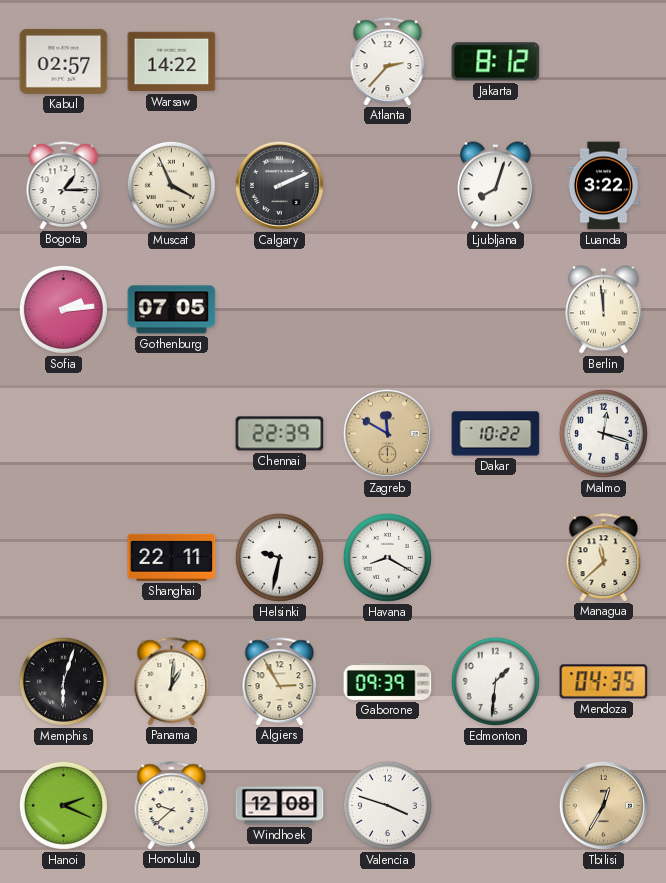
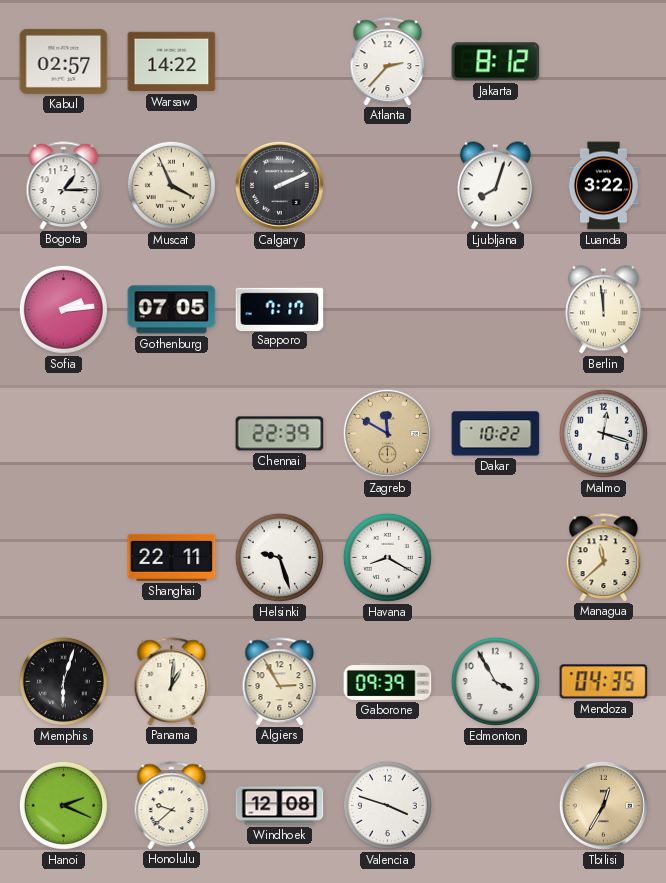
Sapporo: none -> 7:17
Helsinki: 9:32 -> 9:27
Edmonton: 1:31 -> 3:55
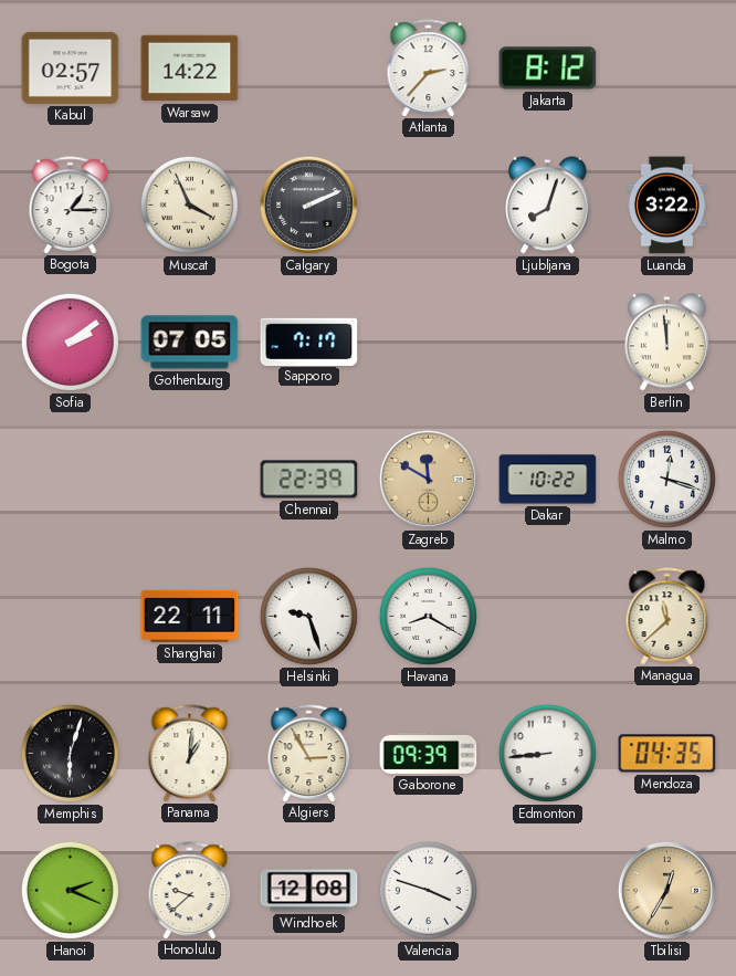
Sofia: 2:14 -> 2:09
Edmonton: 3:55 -> 8:44
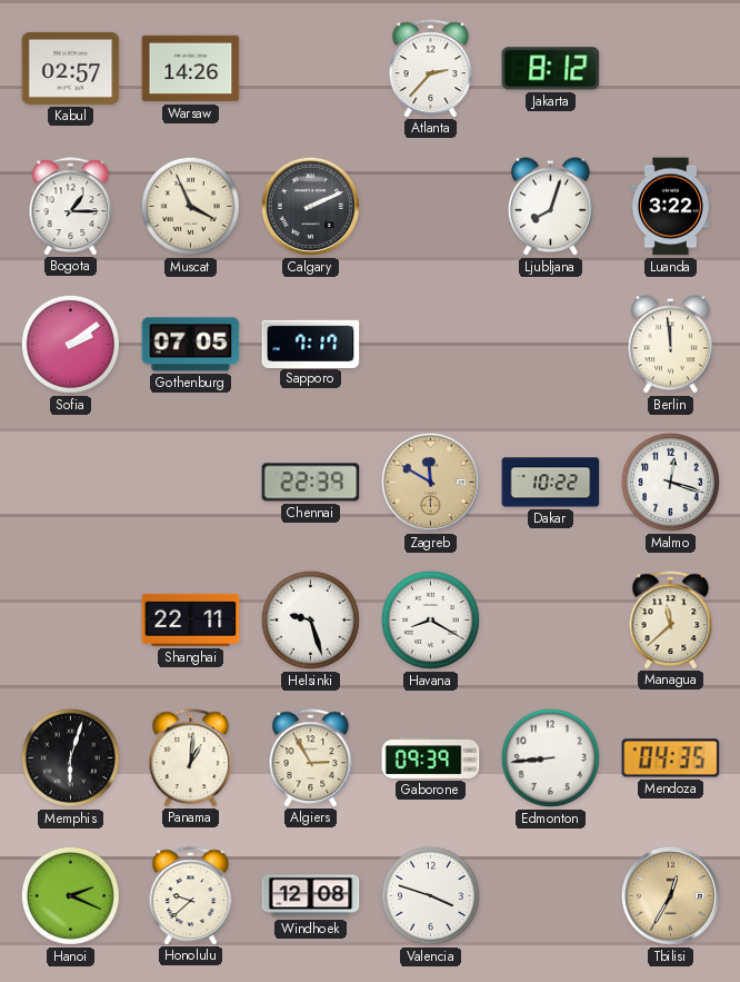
Warsaw: 14:22 -> 14:26
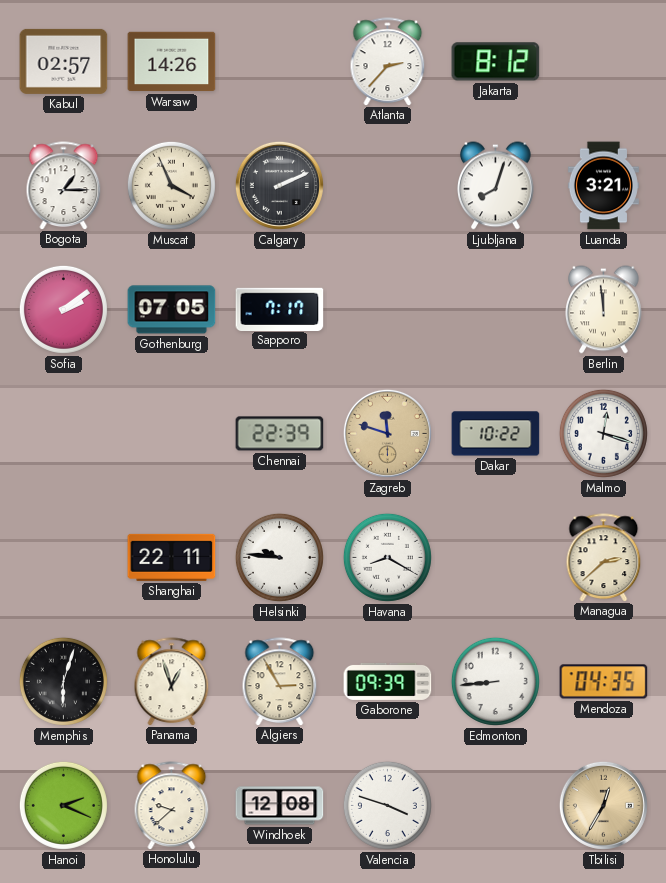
Luanda: 3:22 -> 3:21
Zagreb: 11:50 -> 11:48
Helsinki: 9:27 -> 9:46
Managua: 11:38 -> 2:38
Panama: 1:01 -> 12:57
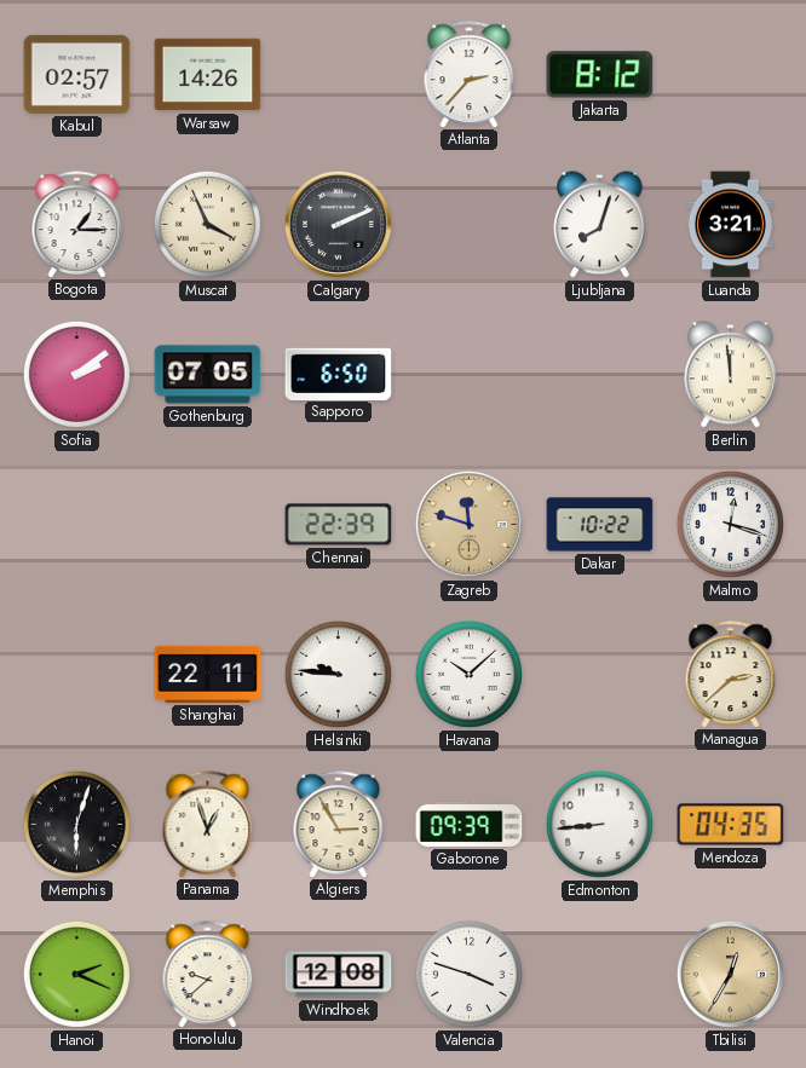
Sapporo: 7:17 -> 6:50
Havana: 8:20 -> 10:08
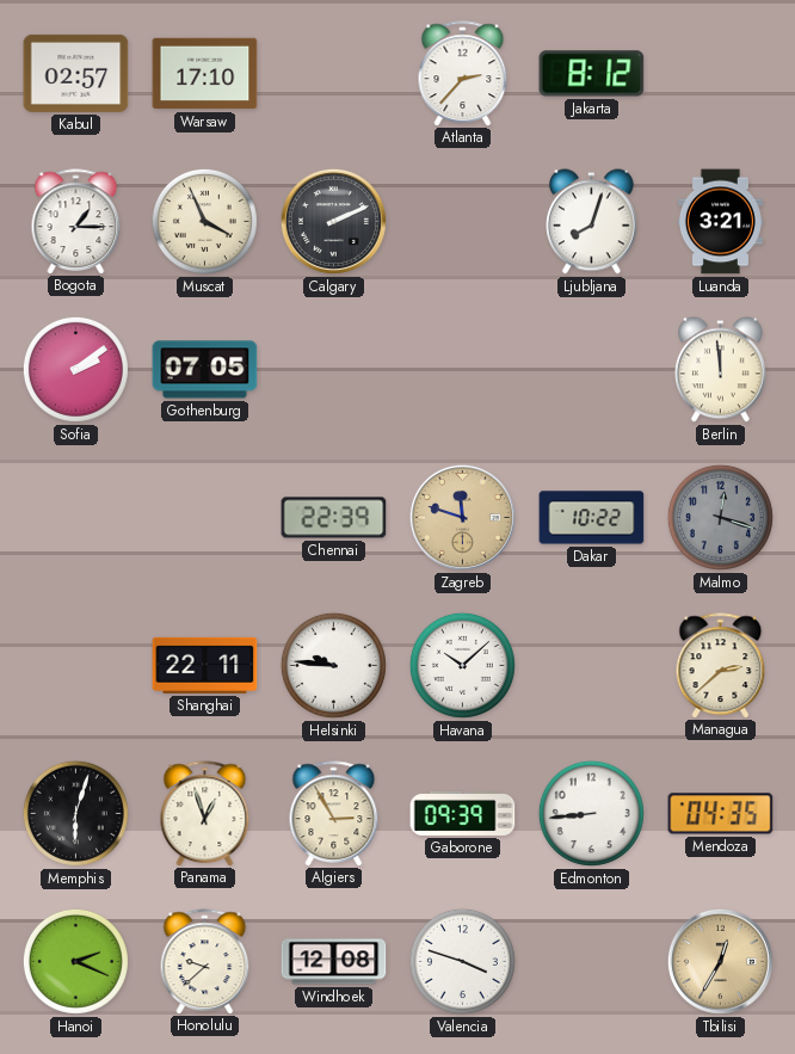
Warsaw: 14:26 -> 17:10
Sapporo: 6:50 -> none
Malmo dial: white -> grey
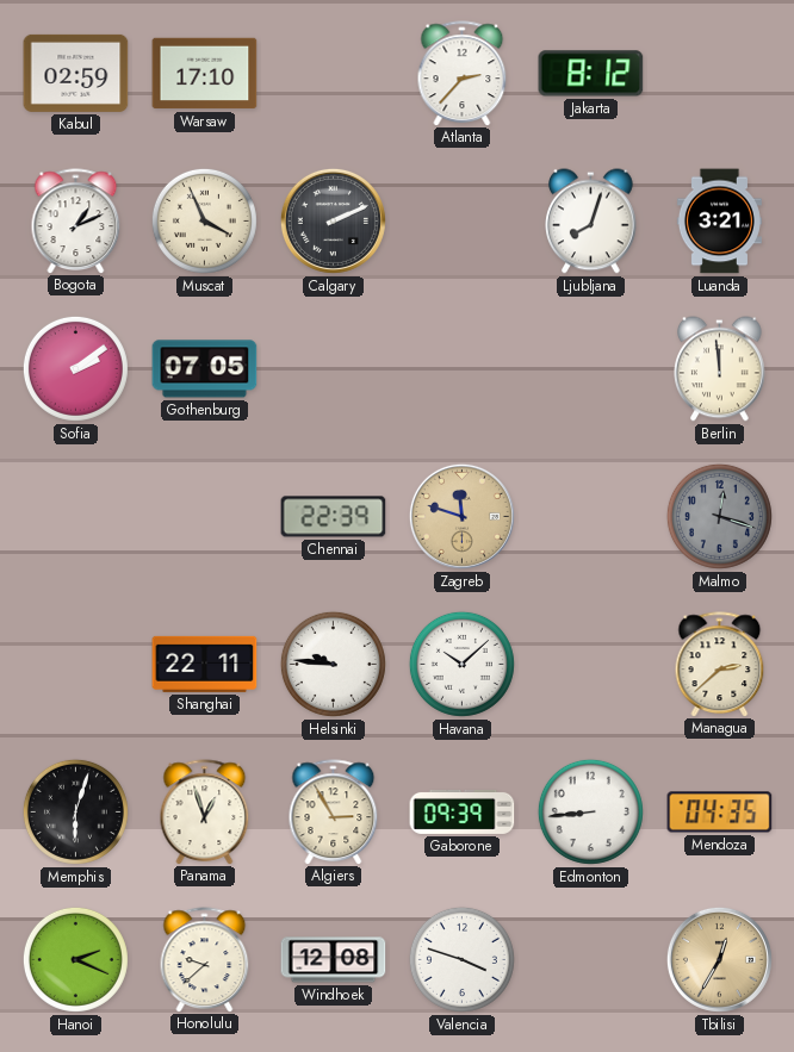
Kabul: 02:57 -> 02:59
Bogota: 1:15 -> 1:11
Dakar: 10:22 -> none
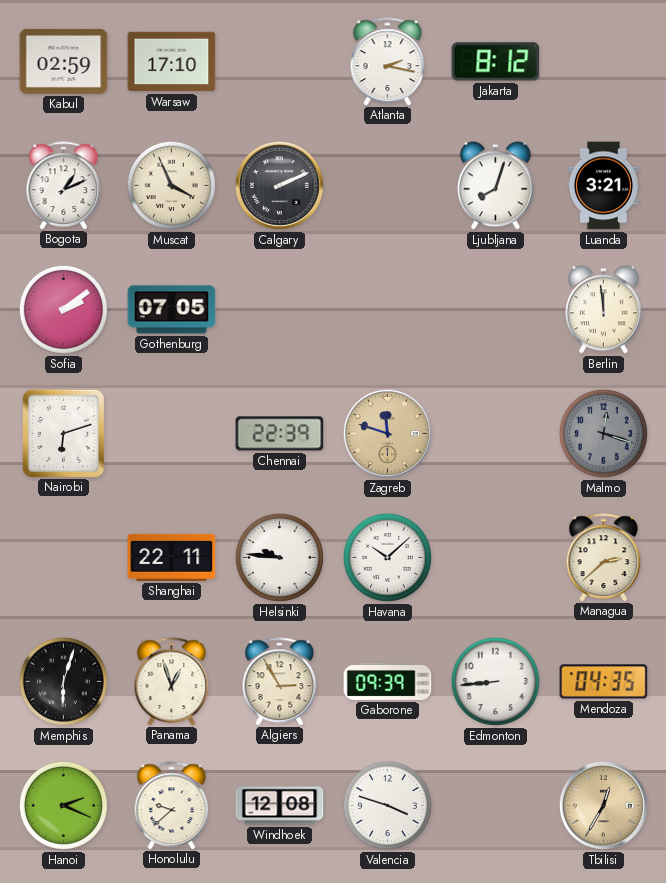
Atlanta: 2:37 -> 2:17
Nairobi: none -> 6:12
